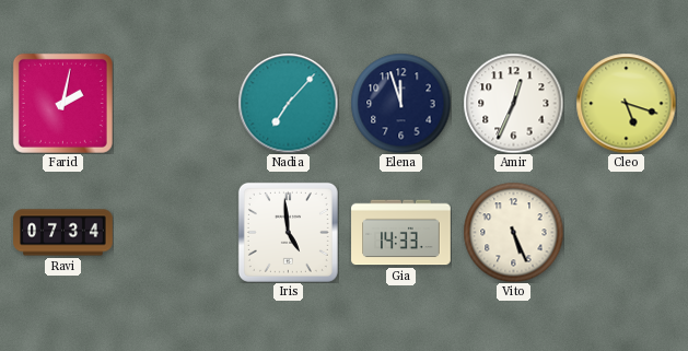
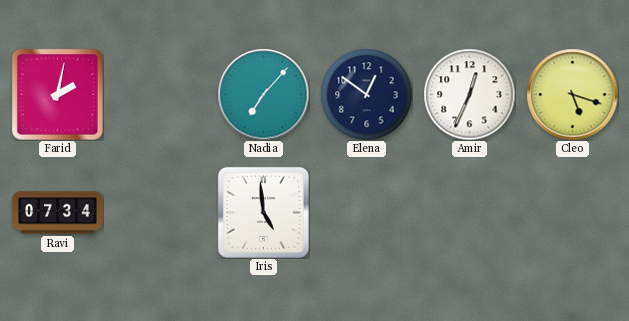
Elena: 11:57 -> 12:51
Gia: 14:33 -> none
Vito: 5:26 -> none
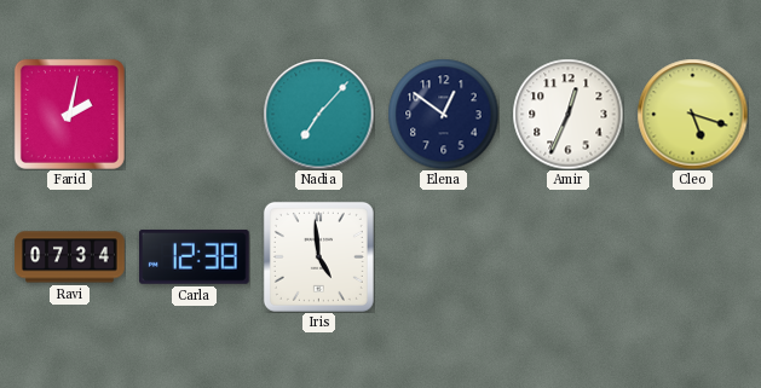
Carla: none -> 12:38
